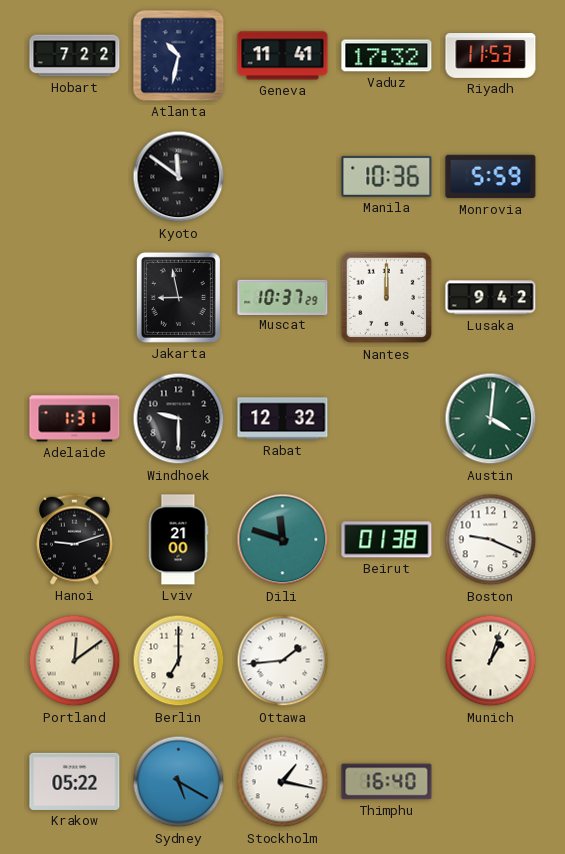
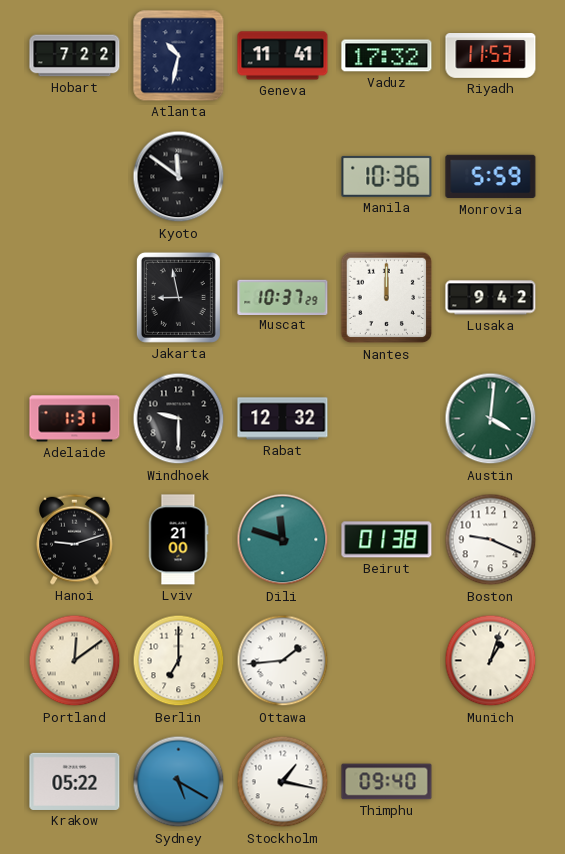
Thimphu: 16:40 -> 09:40
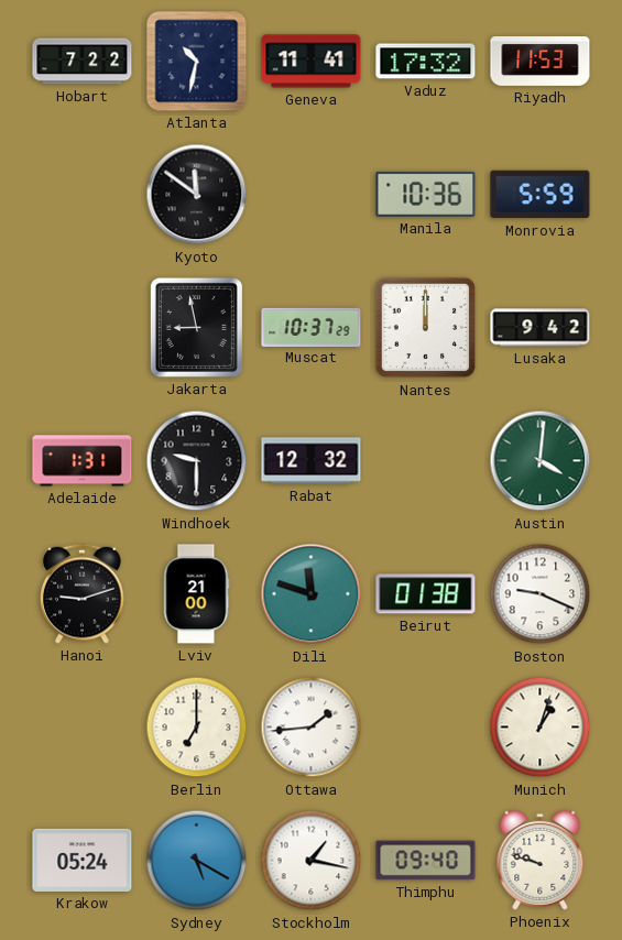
Portland: 12:09 -> none
Krakow: 05:22 -> 05:24
Phoenix: none -> 9:48
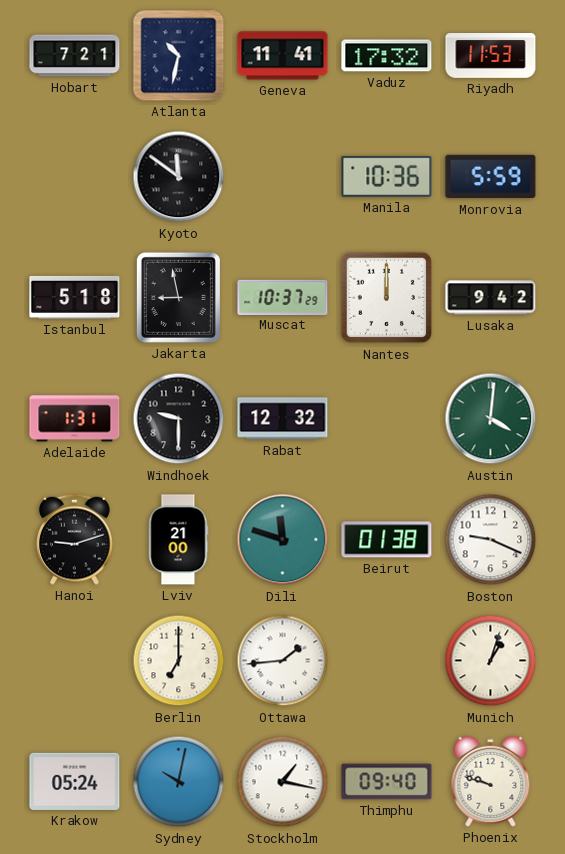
Hobart: 7:22 -> 7:21
Istanbul: none -> 5:18
Sydney: 5:20 -> 10:02
